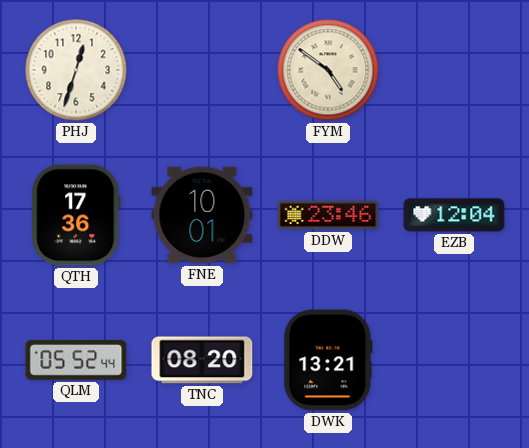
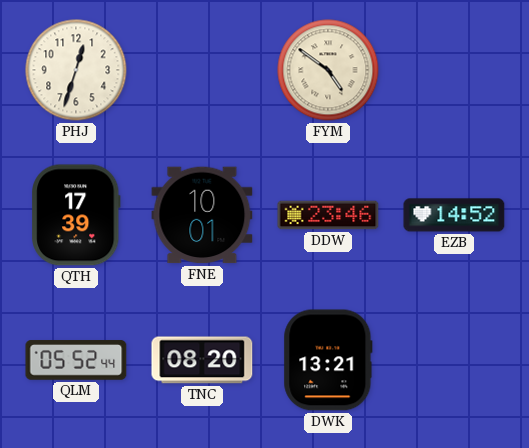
QTH: 17:36 -> 17:39
EZB: 12:04 -> 14:52
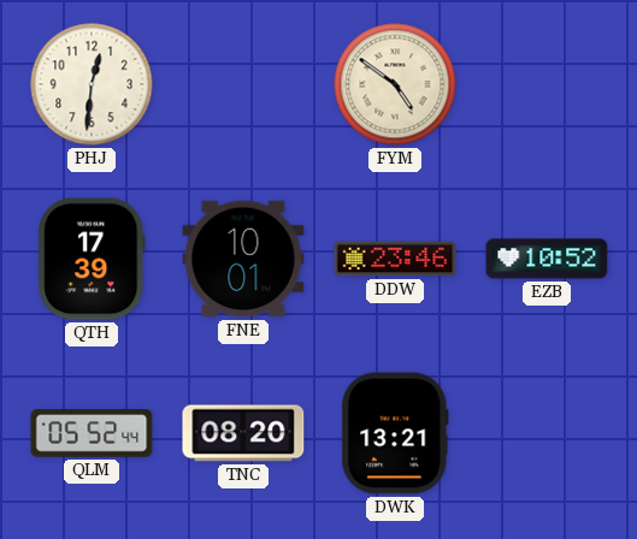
PHJ: 12:33 -> 12:31
EZB: 14:52 -> 10:52
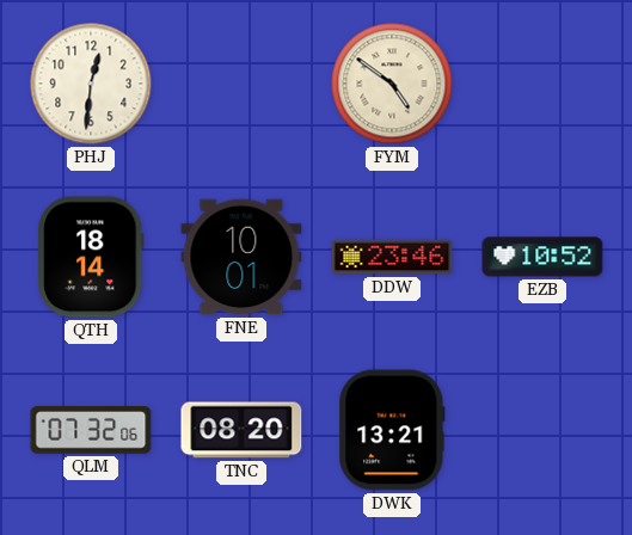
QTH: 17:39 -> 18:14
QLM: 05:52 -> 07:32
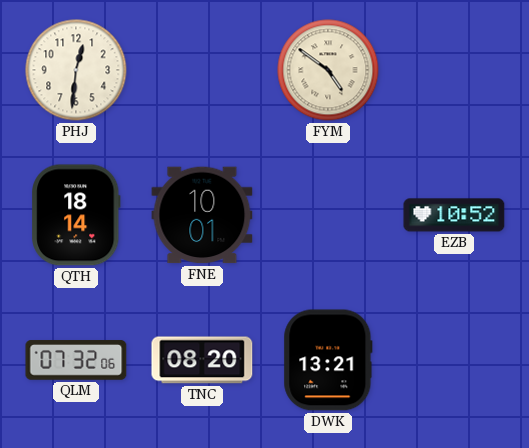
DDW: 23:46 -> none
